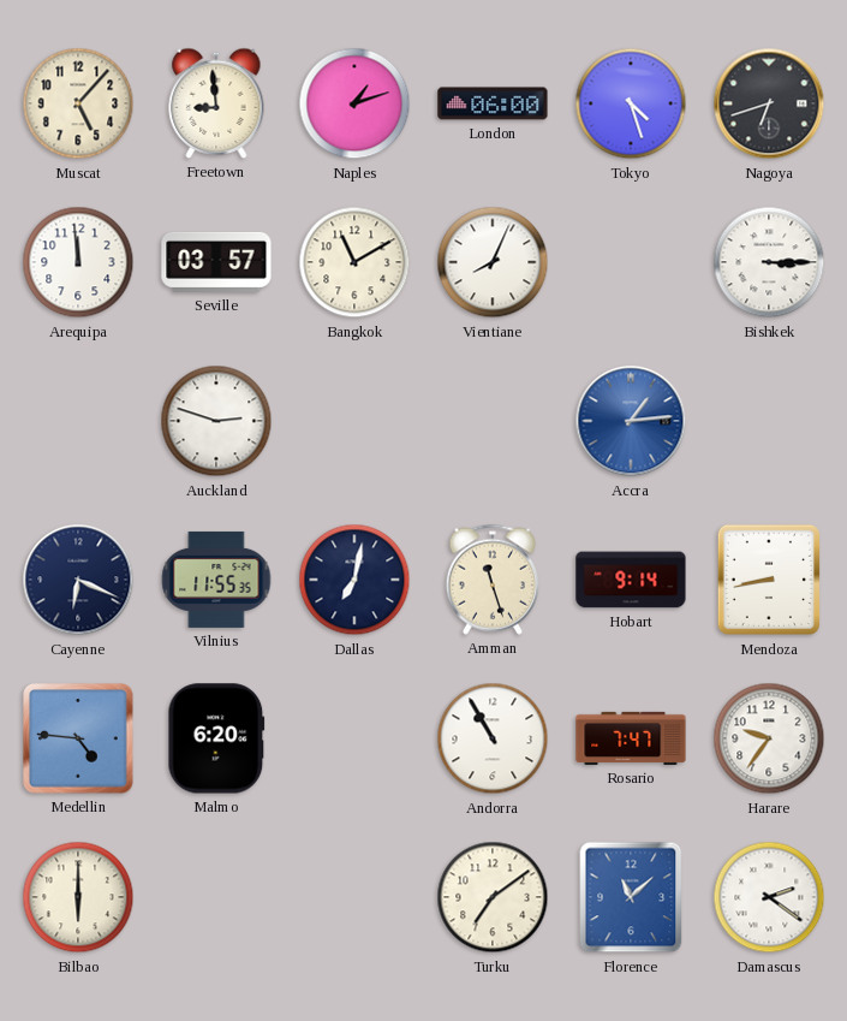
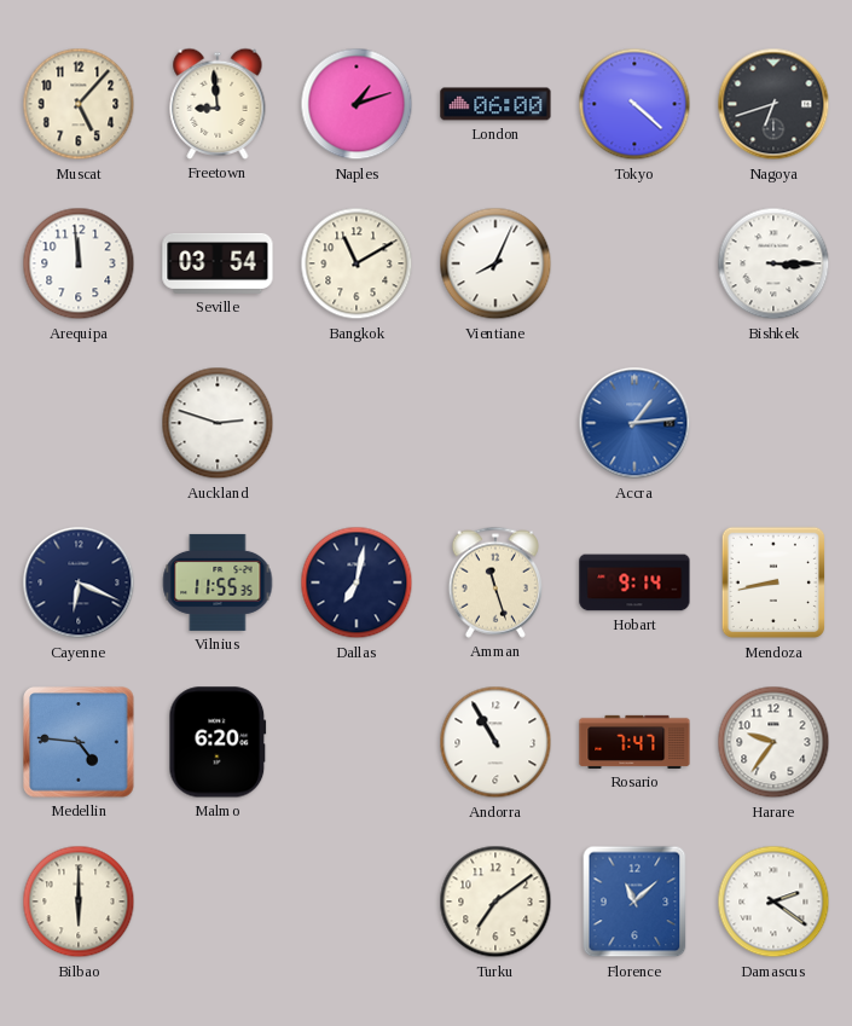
Tokyo: 4:27 -> 4:22
Seville: 03:57 -> 03:54
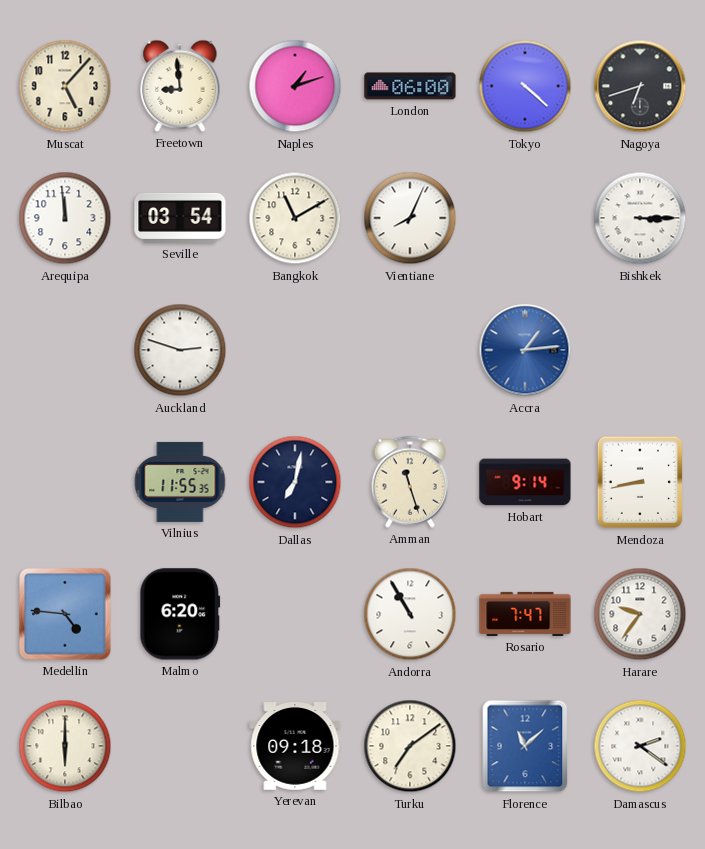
Cayenne: 6:19 -> none
Yerevan: none -> 09:18
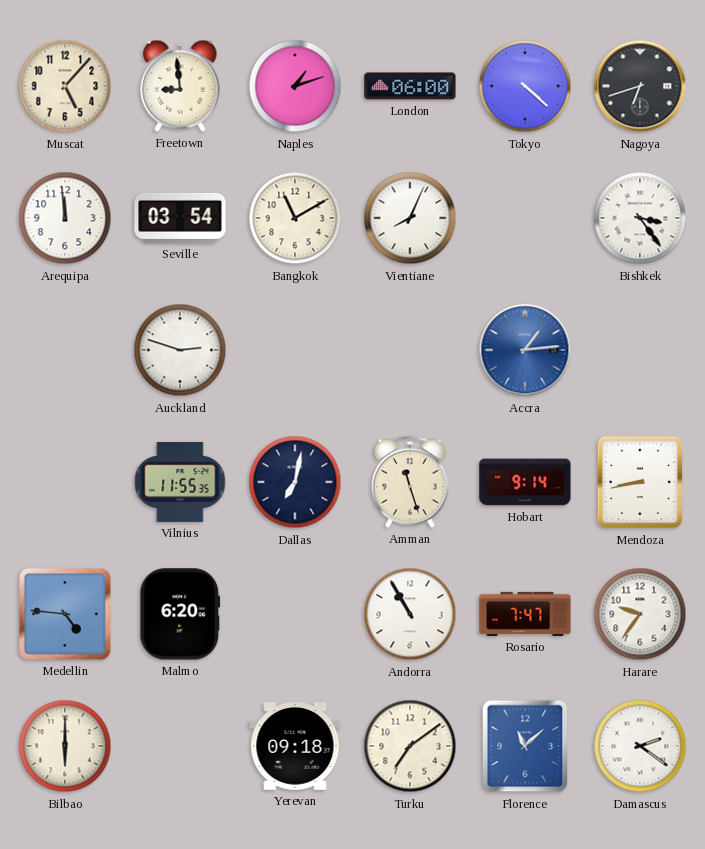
Bishkek: 3:15 -> 3:24
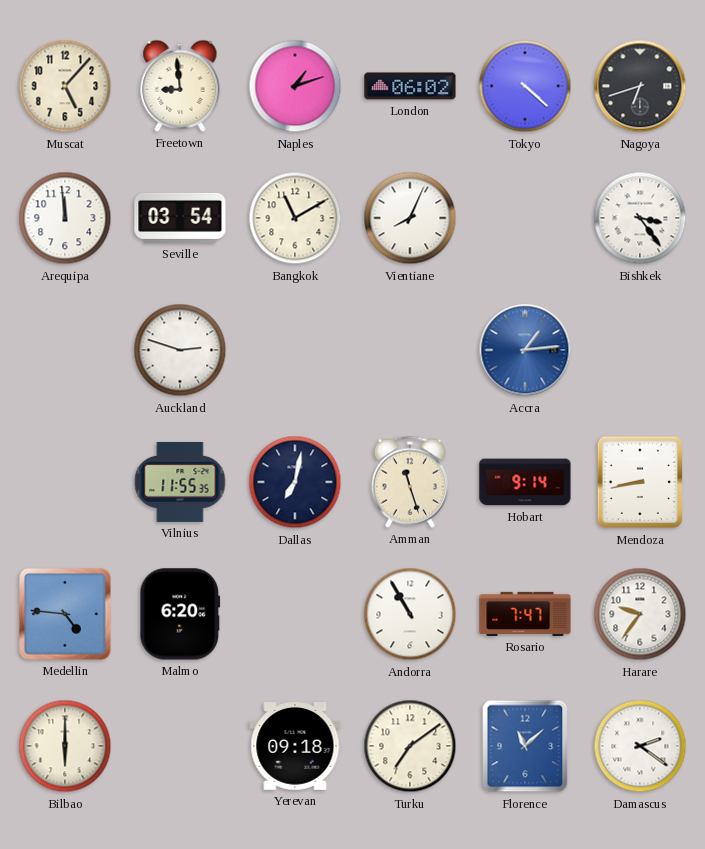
London: 06:00 -> 06:02
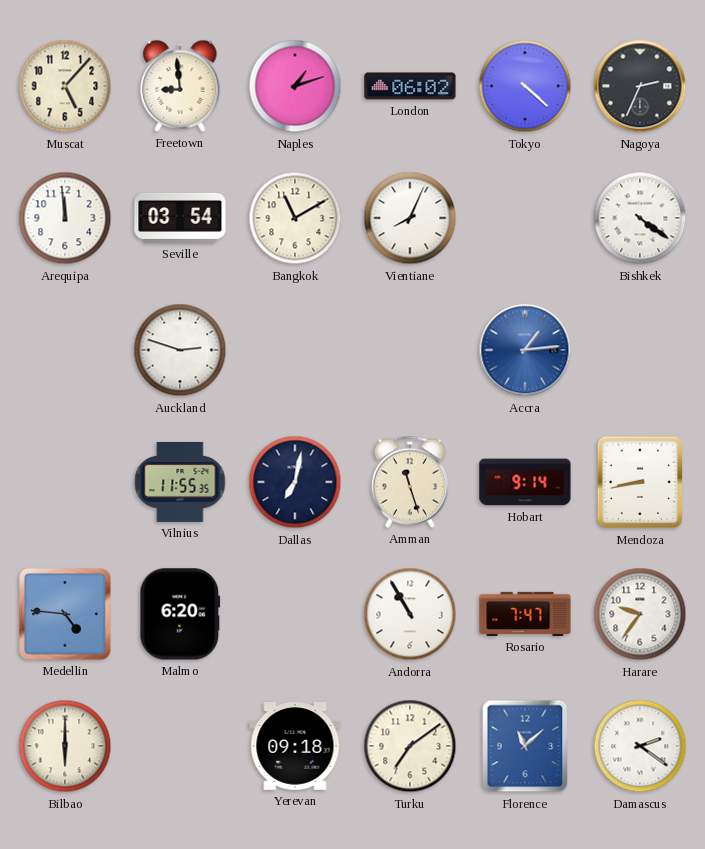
Nagoya: 6:42 -> 2:34
Bishkek: 3:24 -> 4:21
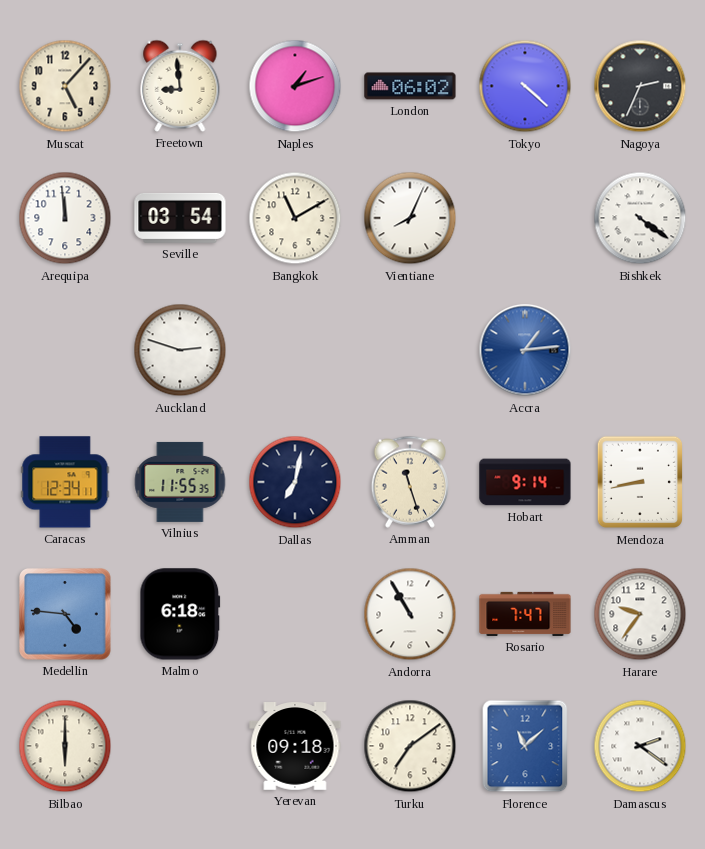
Caracas: none -> 12:34
Malmo: 6:20 -> 6:18
